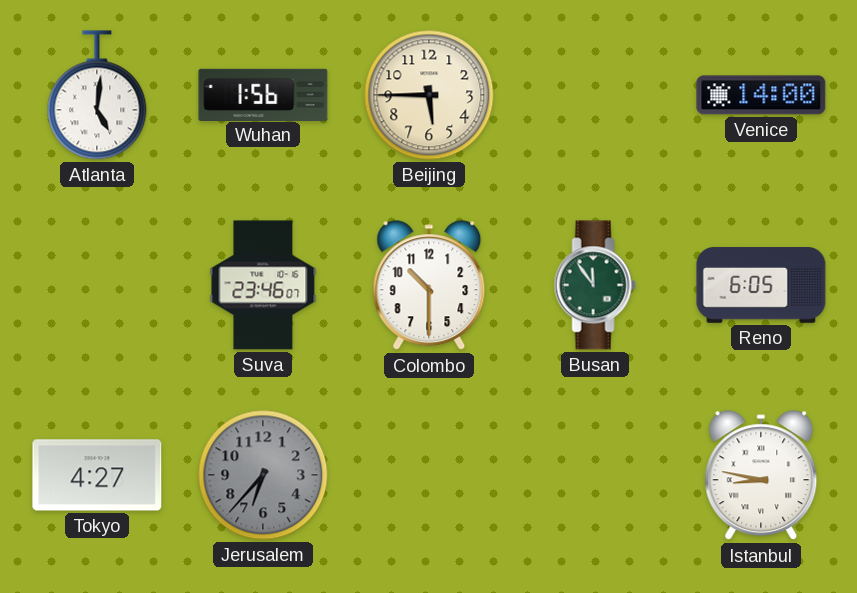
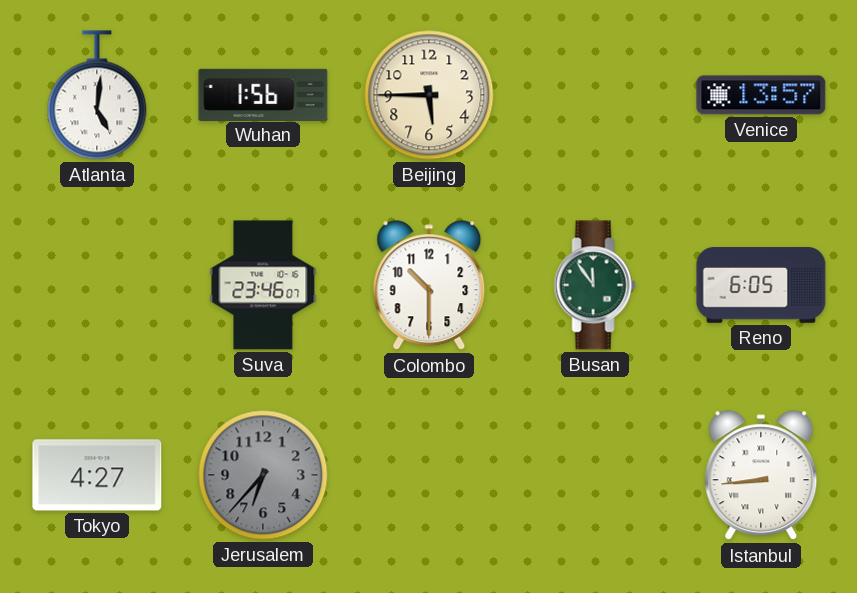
Venice: 14:00 -> 13:57
Istanbul: 8:47 -> 8:44
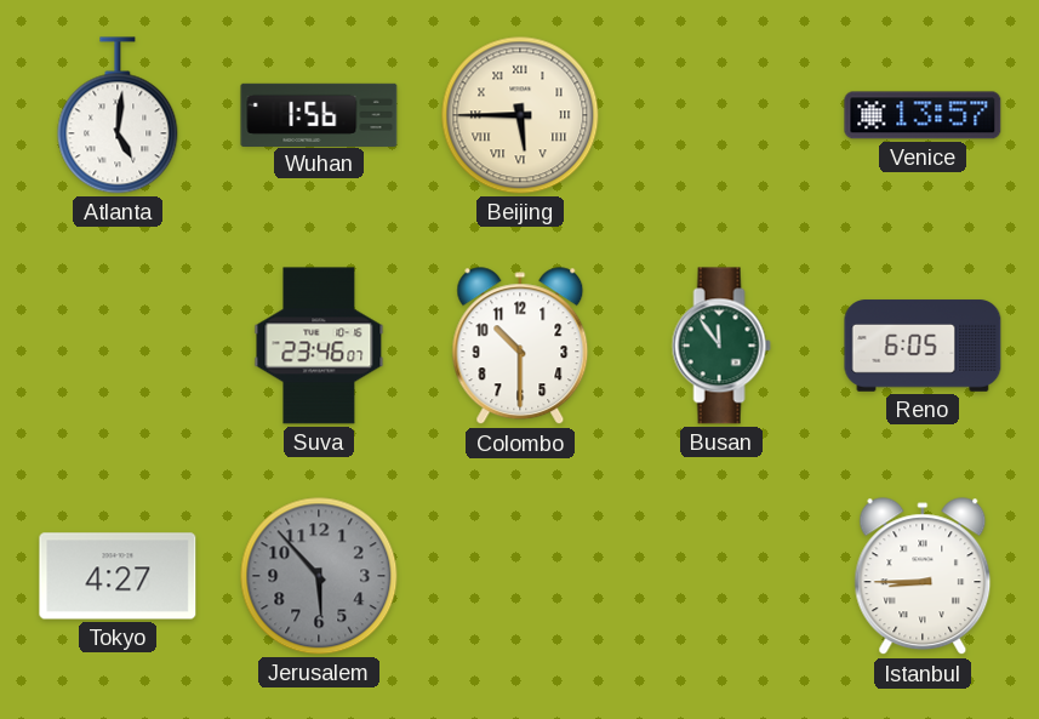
Beijing numerals: Arabic -> Roman
Jerusalem: 6:37 -> 5:53
Istanbul: 8:44 -> 8:45
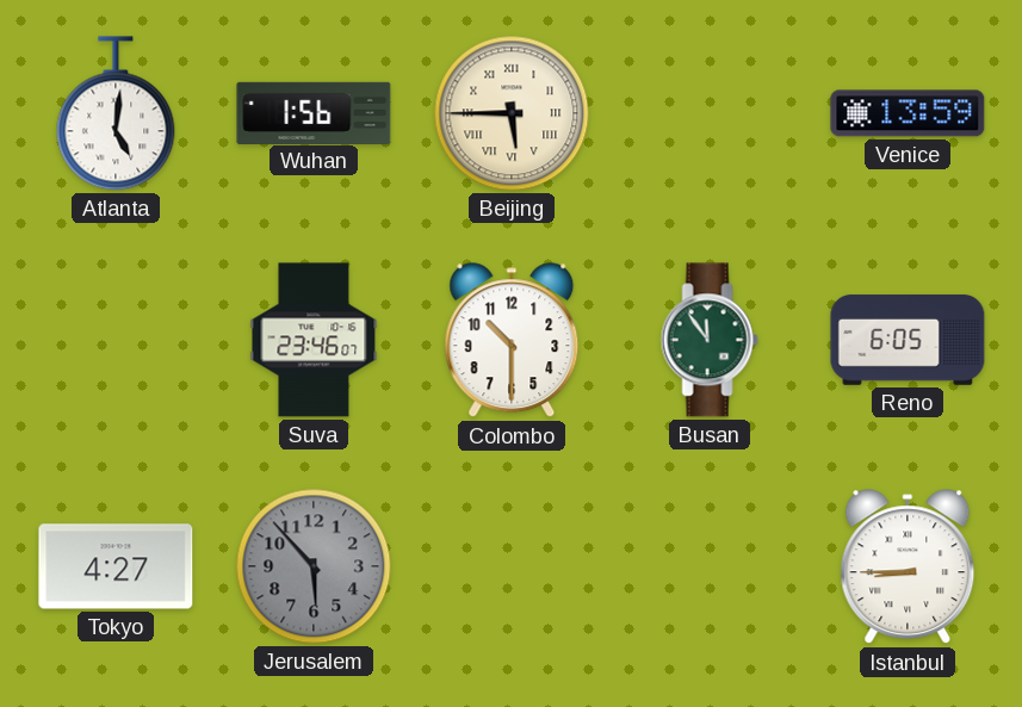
Venice: 13:57 -> 13:59
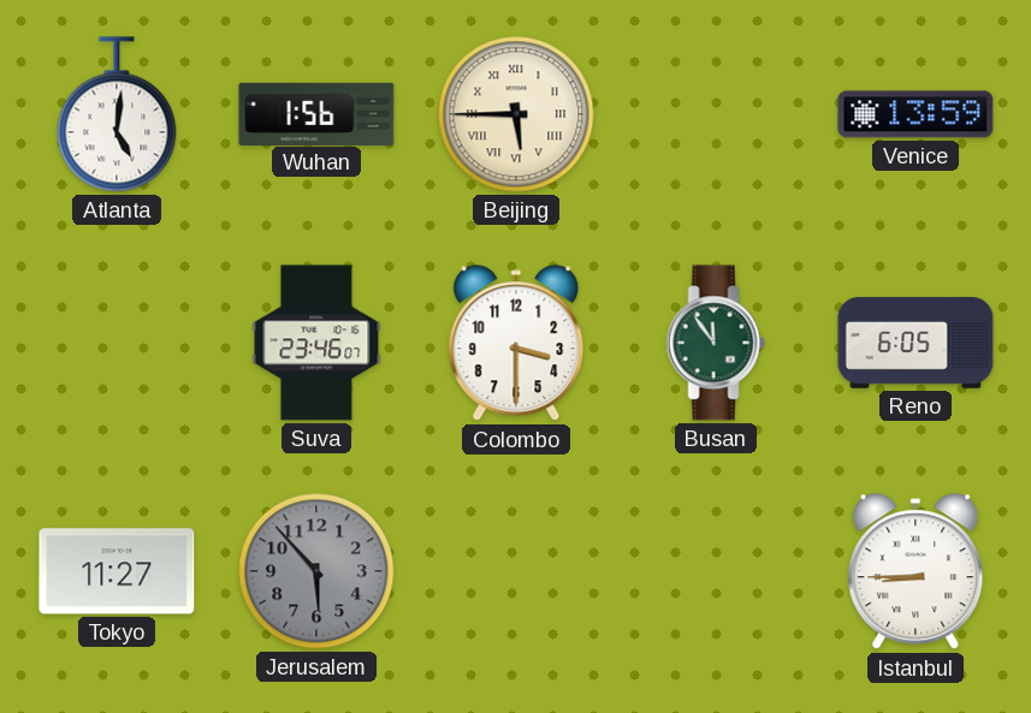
Colombo: 10:30 -> 3:30
Tokyo: 4:27 -> 11:27
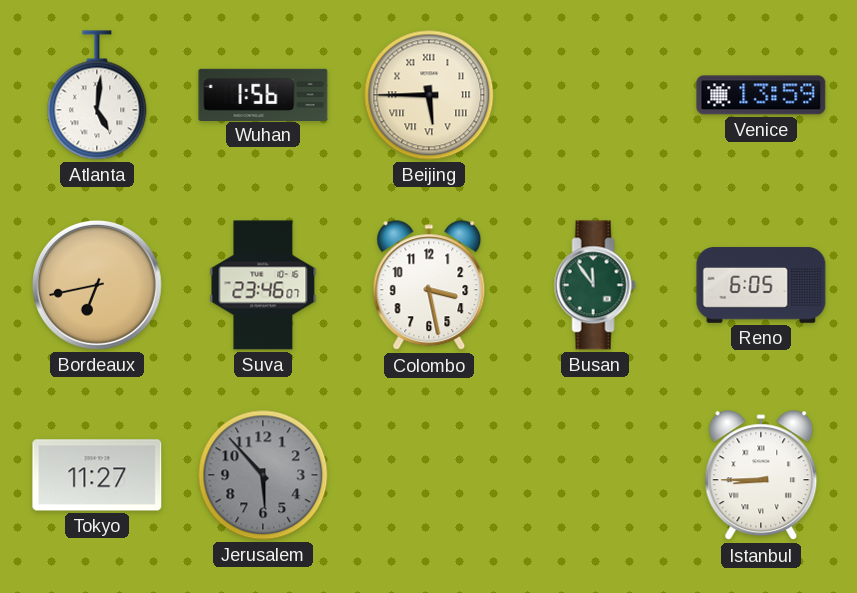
Bordeaux: none -> 6:43
Colombo: 3:30 -> 3:28
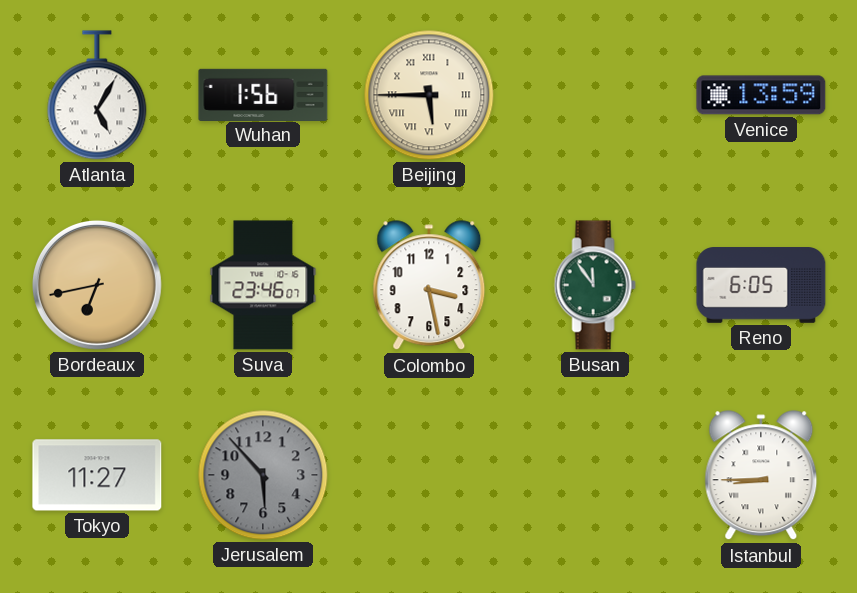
Atlanta: 5:01 -> 5:05
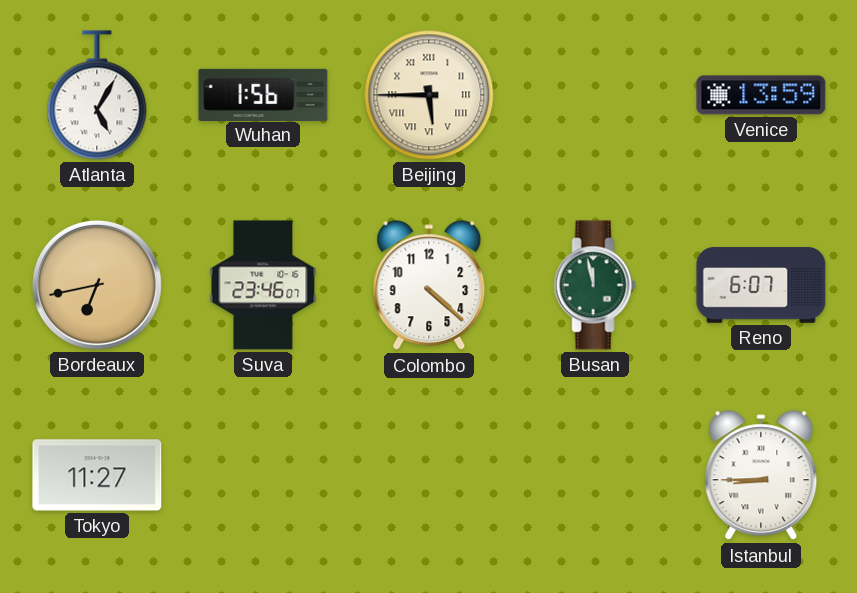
Colombo: 3:28 -> 4:22
Busan: 11:54 -> 11:58
Reno: 6:05 -> 6:07
Jerusalem: 5:53 -> none
